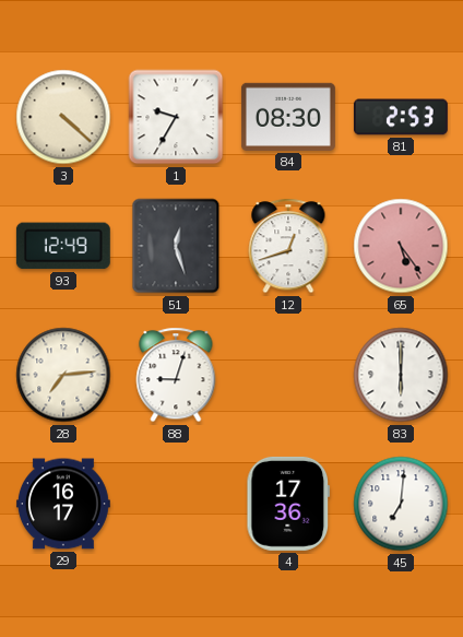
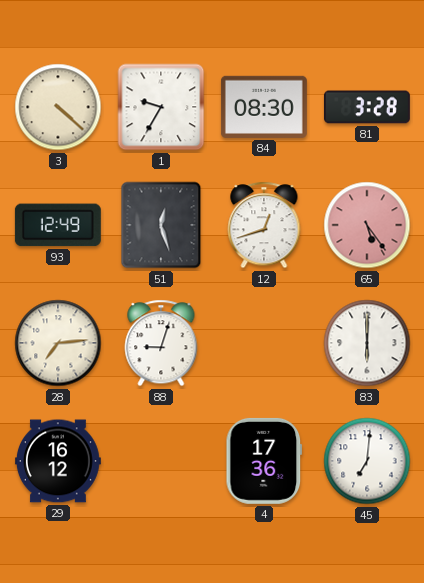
81: 2:53 -> 3:28
29: 16:17 -> 16:12
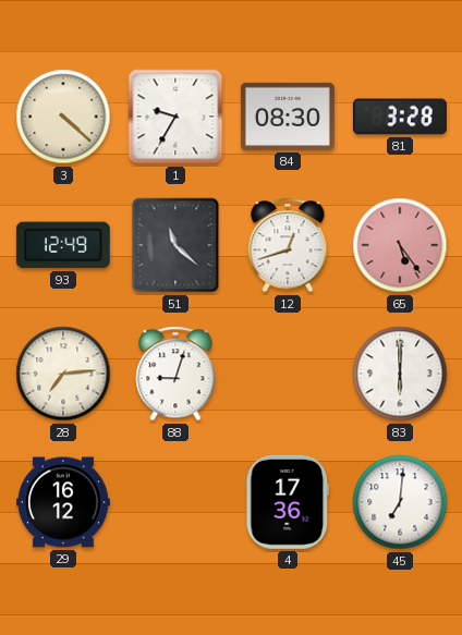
51: 12:27 -> 11:22
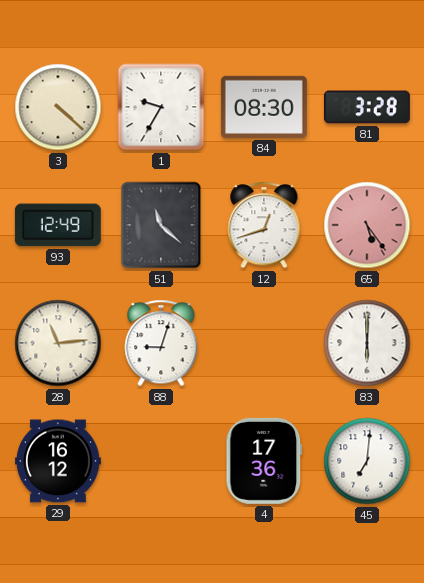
28: 7:14 -> 11:14
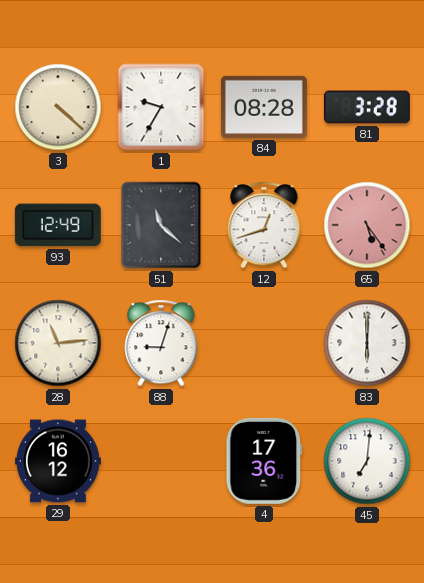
84: 08:30 -> 08:28
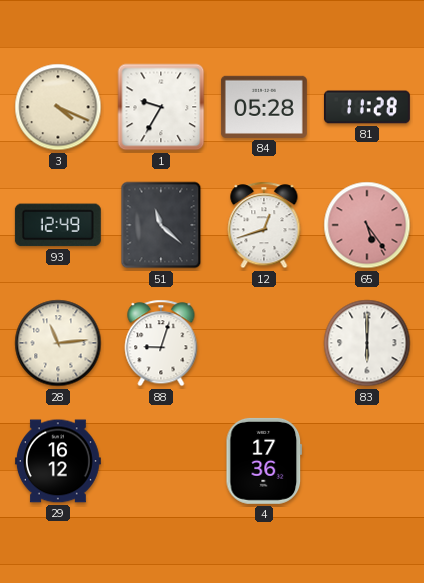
3: 4:22 -> 4:19
84: 08:28 -> 05:28
81: 3:28 -> 11:28
45: 7:01 -> none
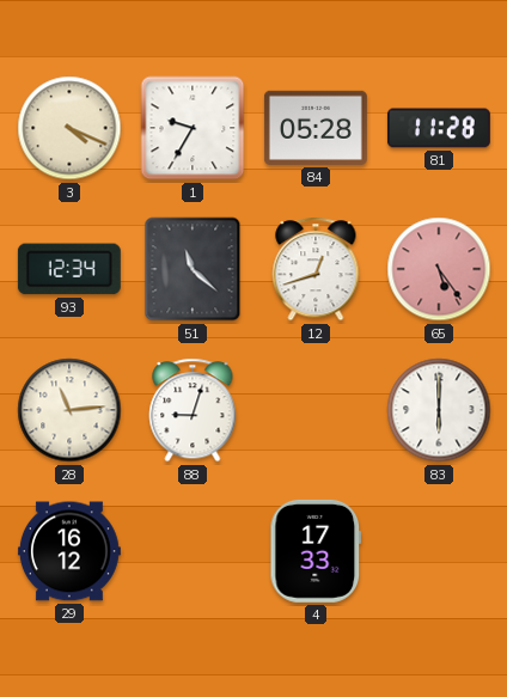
93: 12:49 -> 12:34
4: 17:36 -> 17:33
